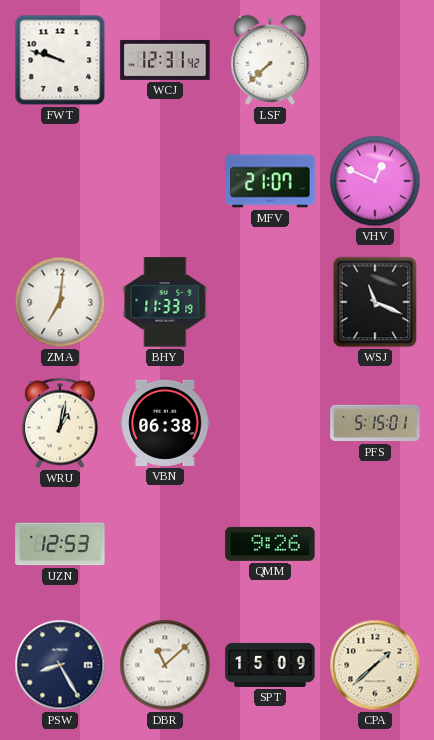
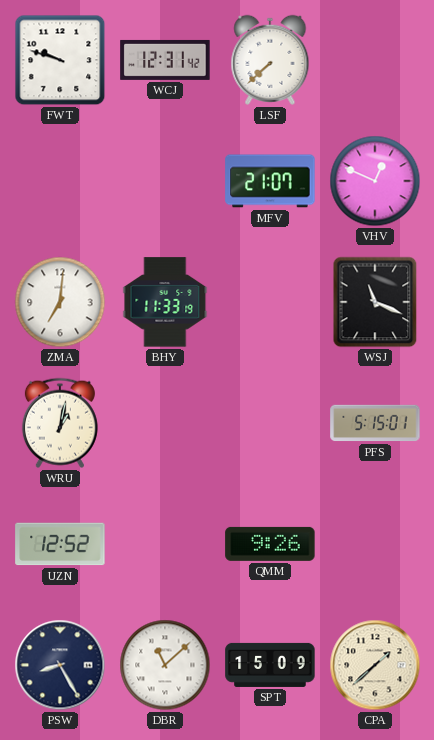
VBN: 06:38 -> none
UZN: 12:53 -> 12:52
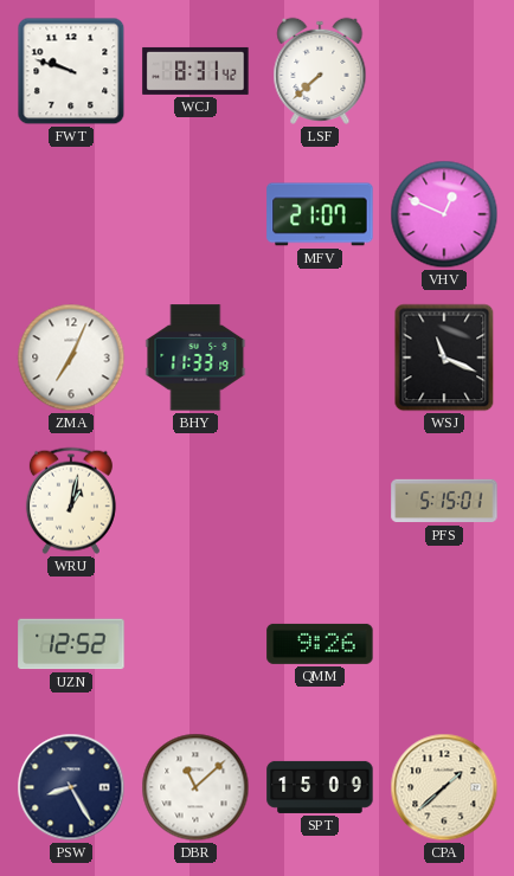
WCJ: 12:31 -> 8:31
ZMA: 7:01 -> 7:04
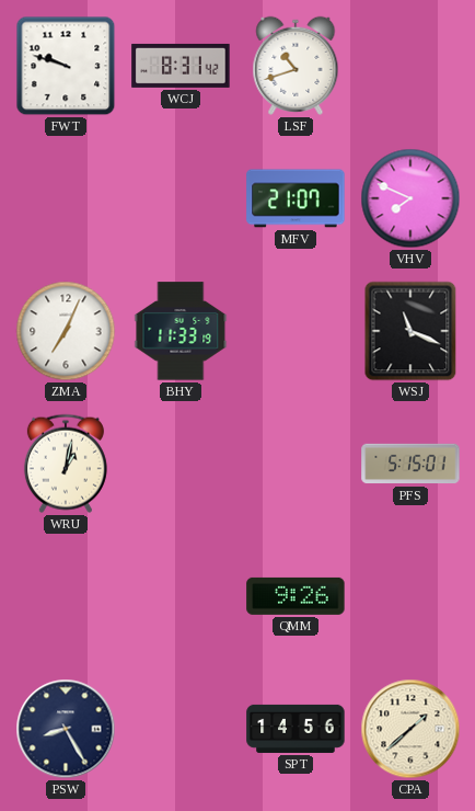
LSF: 7:38 -> 10:42
VHV: 12:49 -> 7:49
UZN: 12:52 -> none
DBR: 11:08 -> none
SPT: 15:09 -> 14:56
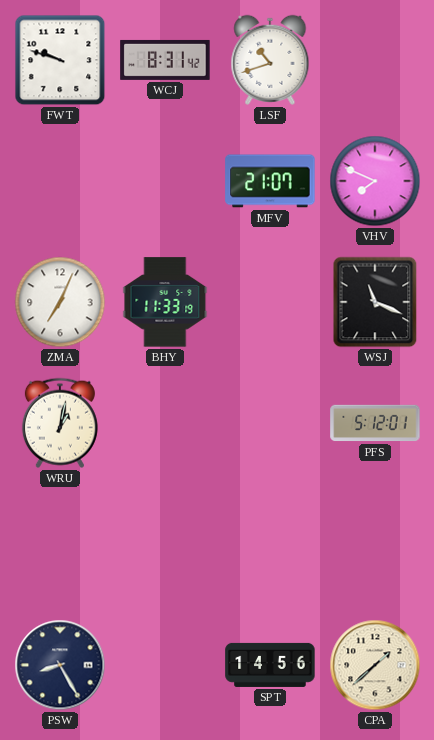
PFS: 5:15 -> 5:12
QMM: 9:26 -> none
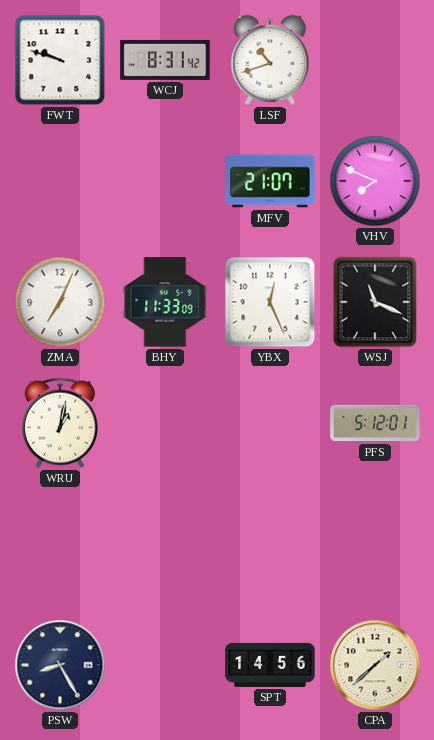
BHY: 11:33:19 -> 11:33:09
YBX: none -> 12:26
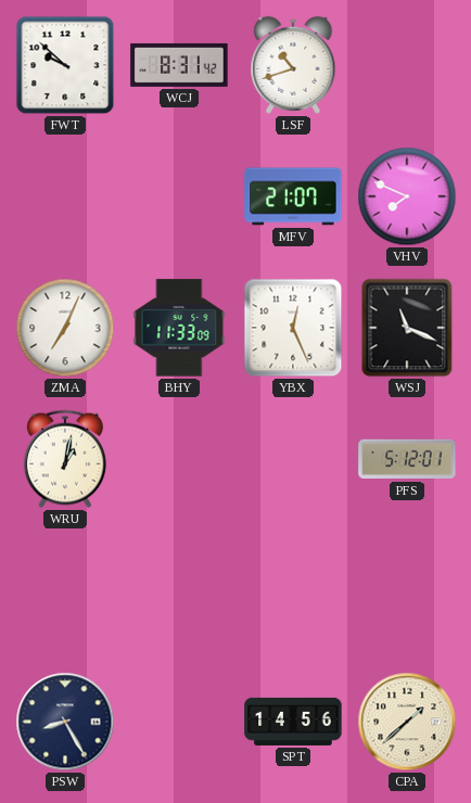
FWT: 9:48 -> 9:52
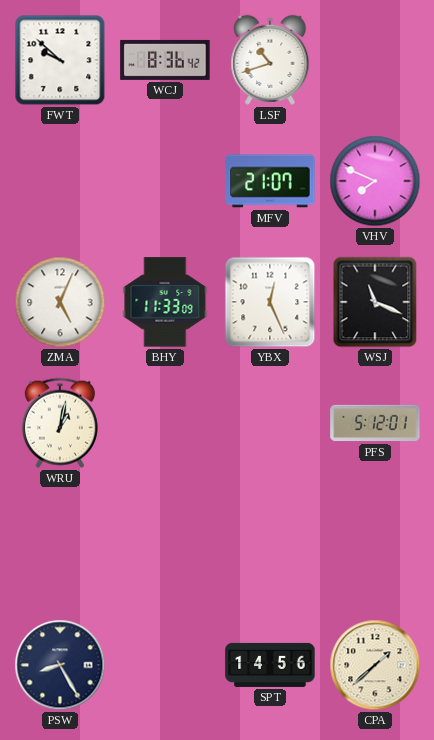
WCJ: 8:31 -> 8:36
ZMA: 7:04 -> 5:04
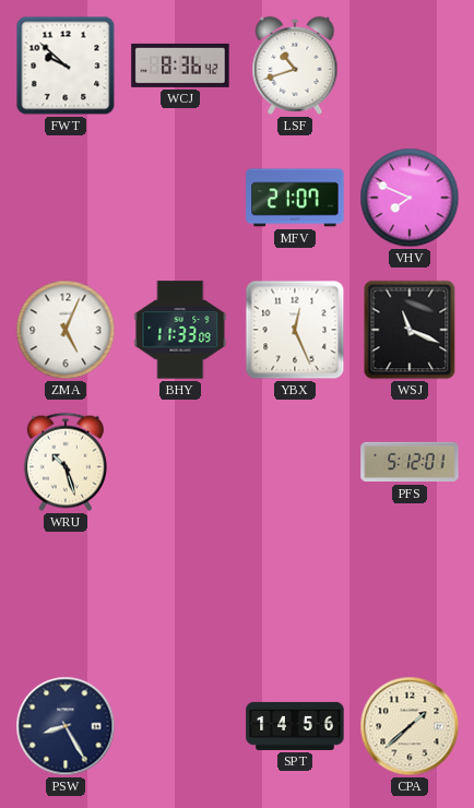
WRU: 1:02 -> 10:27
